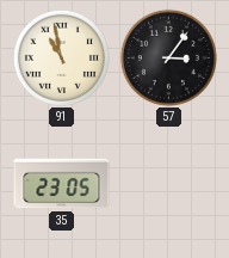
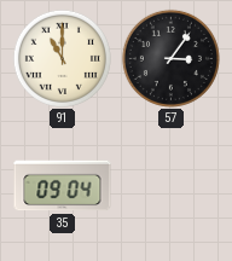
91: 10:58 -> 11:00
35: 23:05 -> 09:04
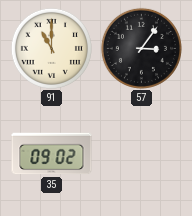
35: 09:04 -> 09:02
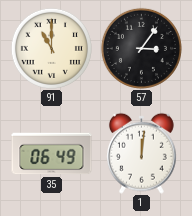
35: 09:02 -> 06:49
1: none -> 12:01
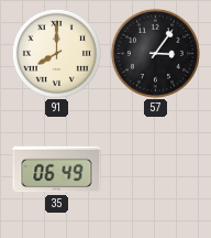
91: 11:00 -> 8:00
1: 12:01 -> none
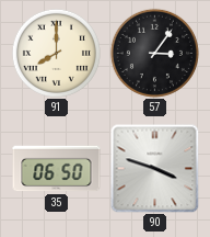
35: 06:49 -> 06:50
90: none -> 3:48
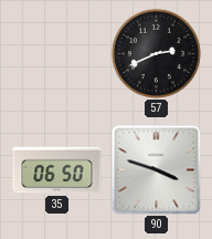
91: 8:00 -> none
57: 3:06 -> 2:41
